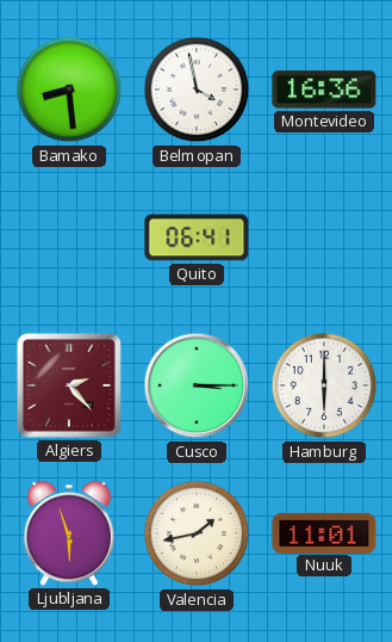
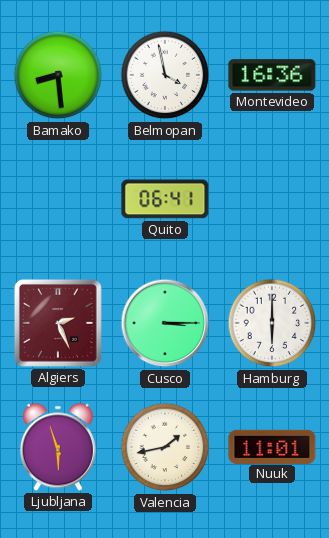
Algiers: 2:23 -> 2:26
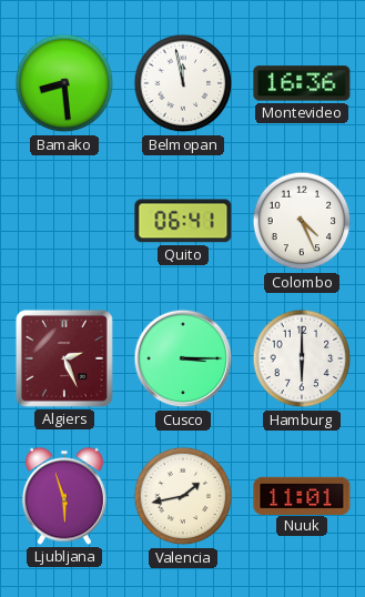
Belmopan: 3:58 -> 11:58
Colombo: none -> 4:26
